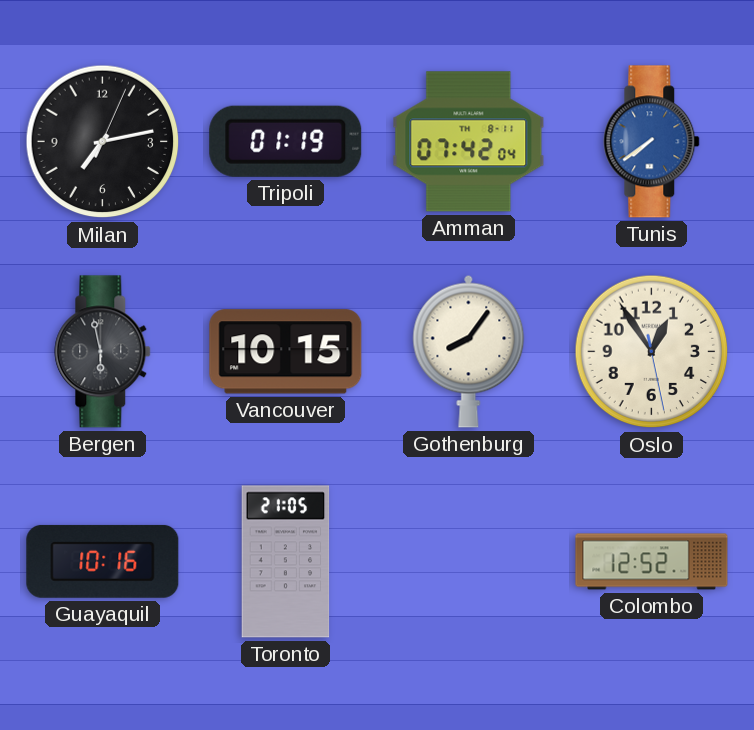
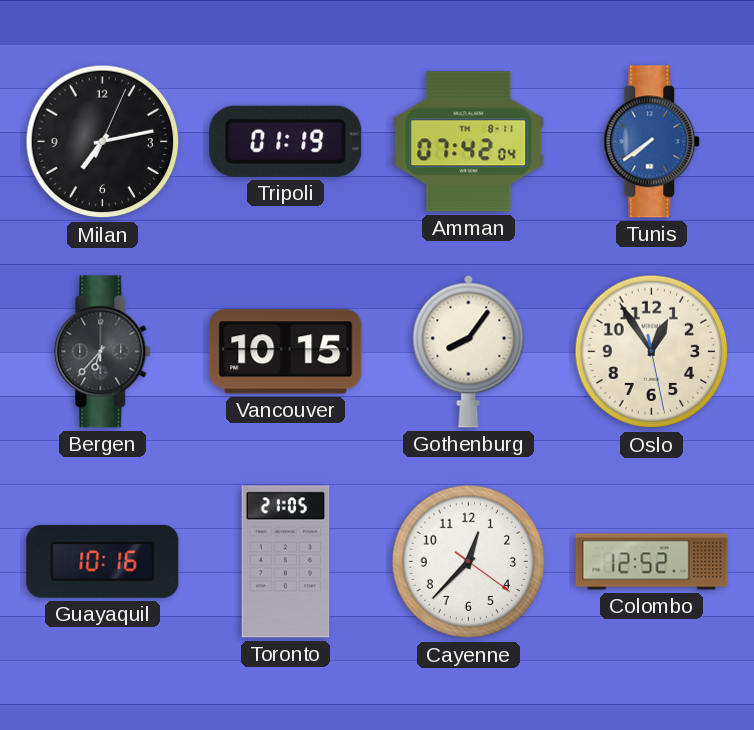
Bergen: 5:58 -> 6:37
Cayenne: none -> 12:37
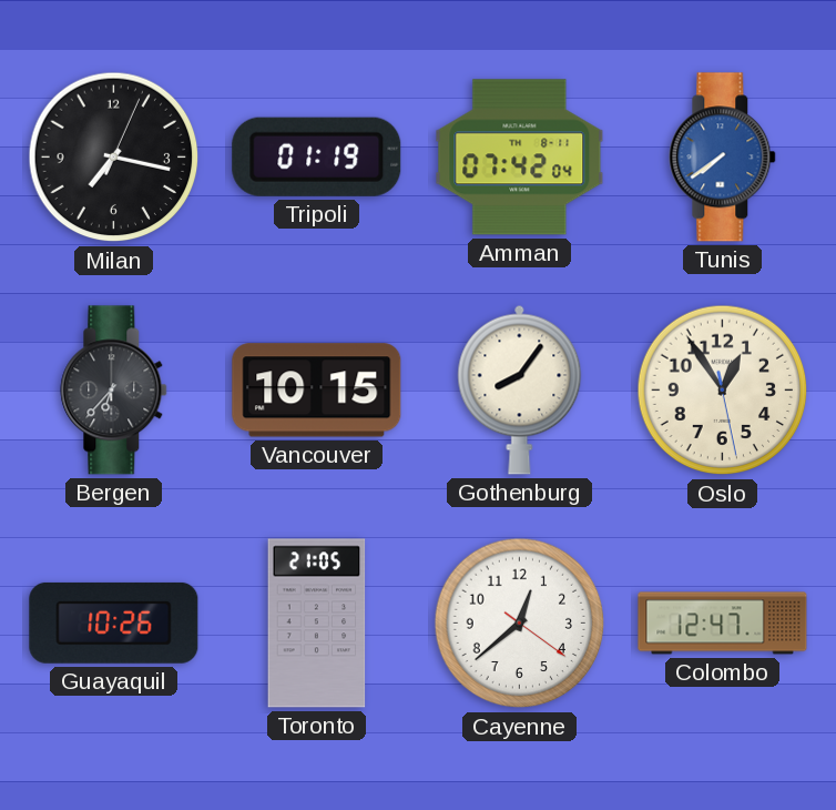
Milan: 7:13 -> 7:17
Guayaquil: 10:16 -> 10:26
Cayenne: 12:37 -> 12:38
Colombo: 12:52 -> 12:47
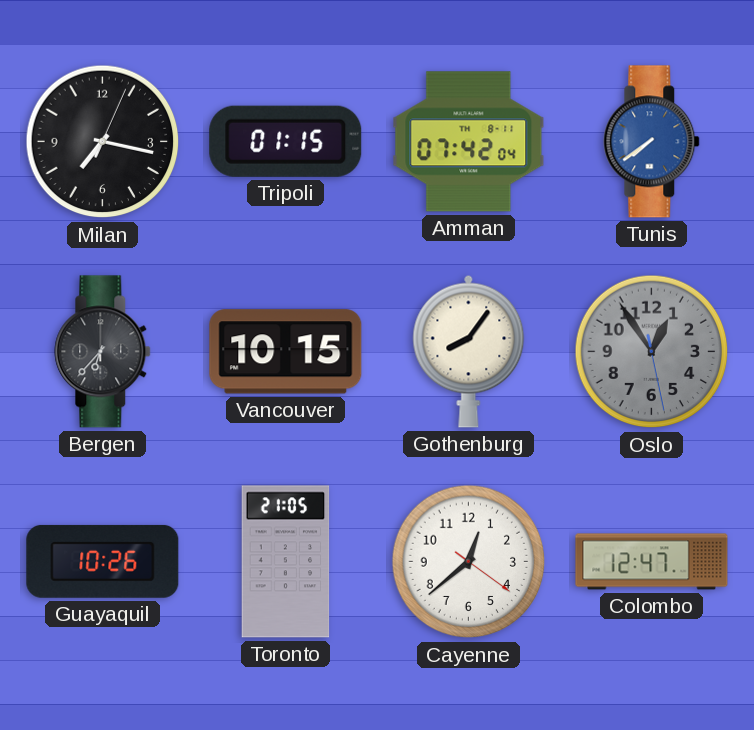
Tripoli: 01:19 -> 01:15
Oslo dial: cream -> grey
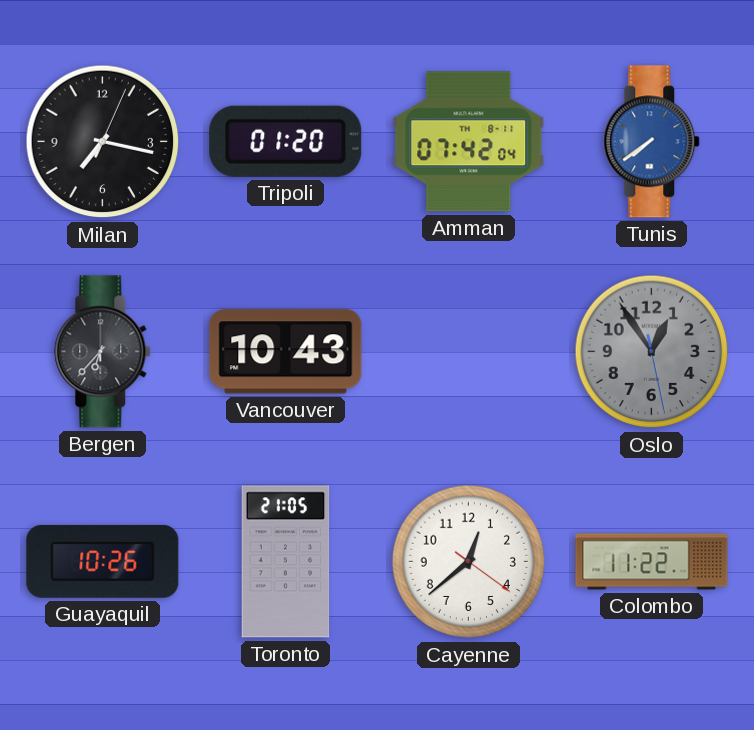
Tripoli: 01:15 -> 01:20
Vancouver: 10:15 -> 10:43
Gothenburg: 8:06 -> none
Colombo: 12:47 -> 11:22
